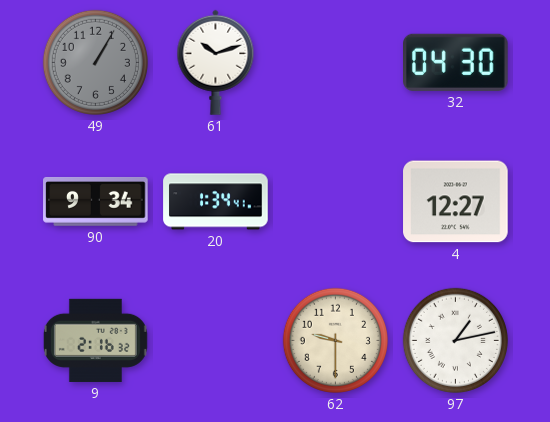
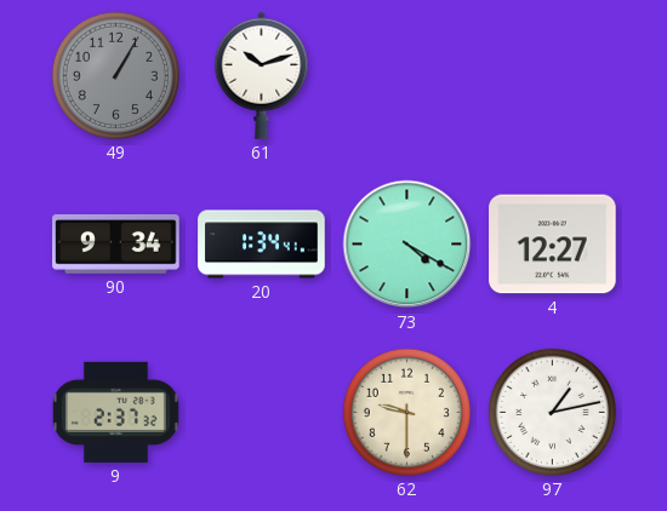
32: 04:30 -> none
73: none -> 4:20
9: 2:16 -> 2:37
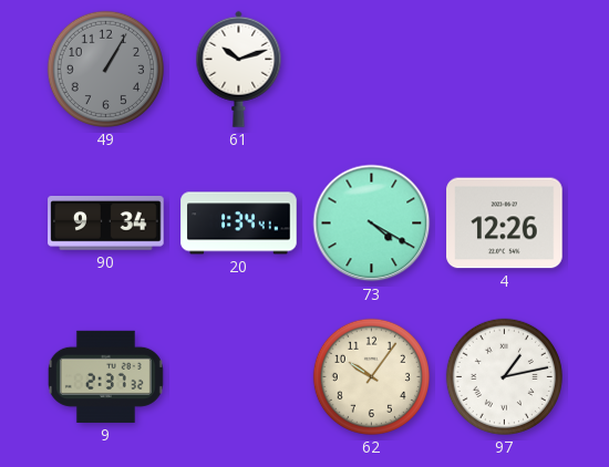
4: 12:27 -> 12:26
62: 9:30 -> 10:06
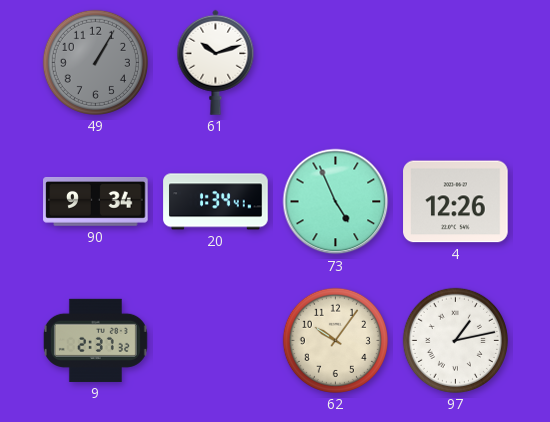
73: 4:20 -> 4:56
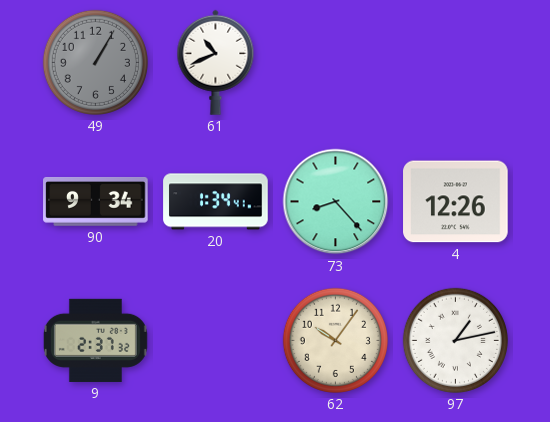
61: 10:12 -> 10:41
73: 4:56 -> 8:23
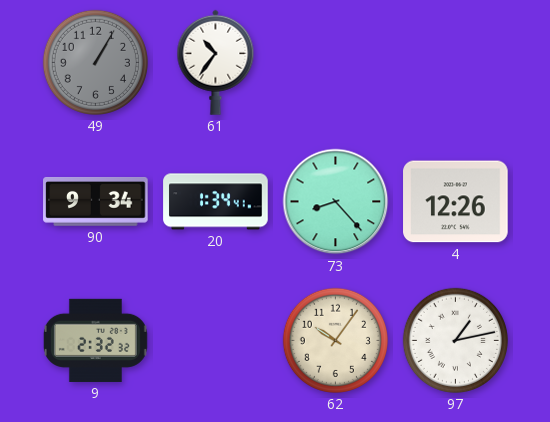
61: 10:41 -> 10:36
9: 2:37 -> 2:32
